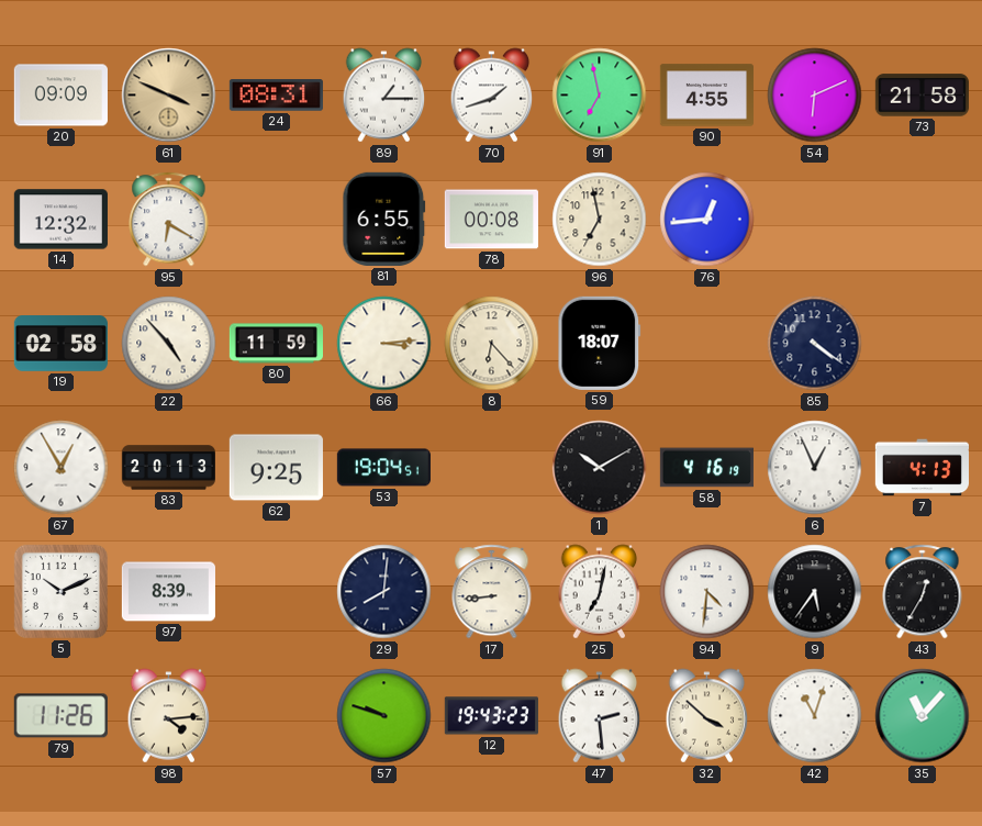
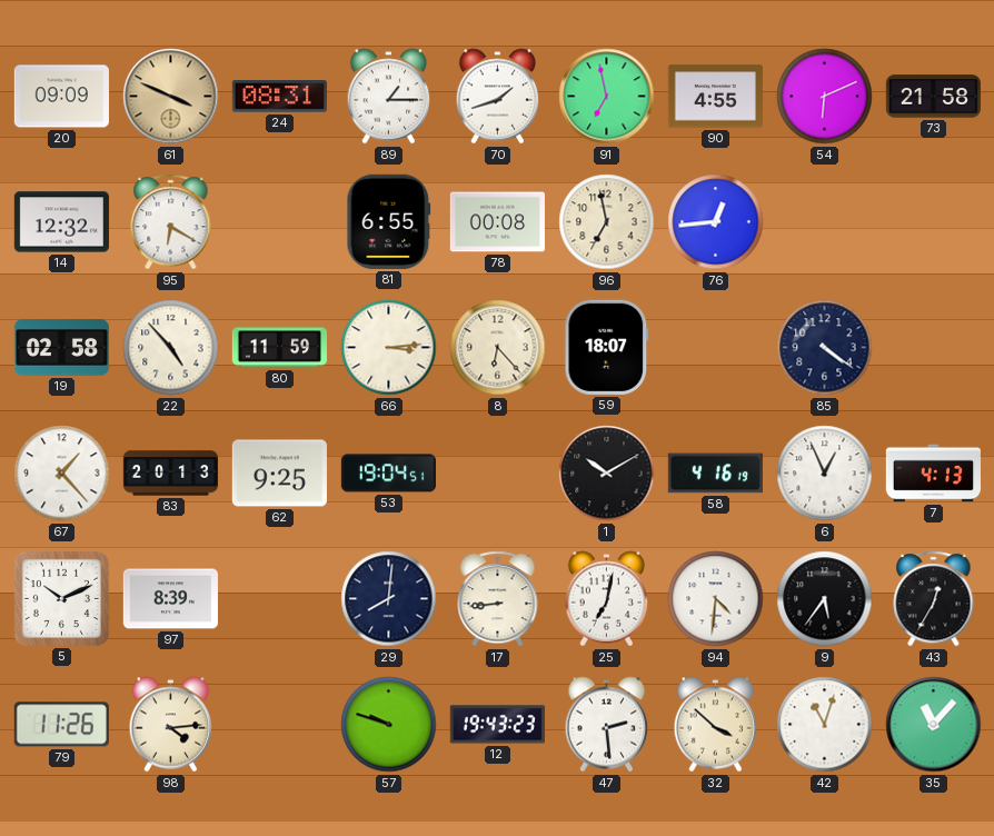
67: 12:55 -> 1:23
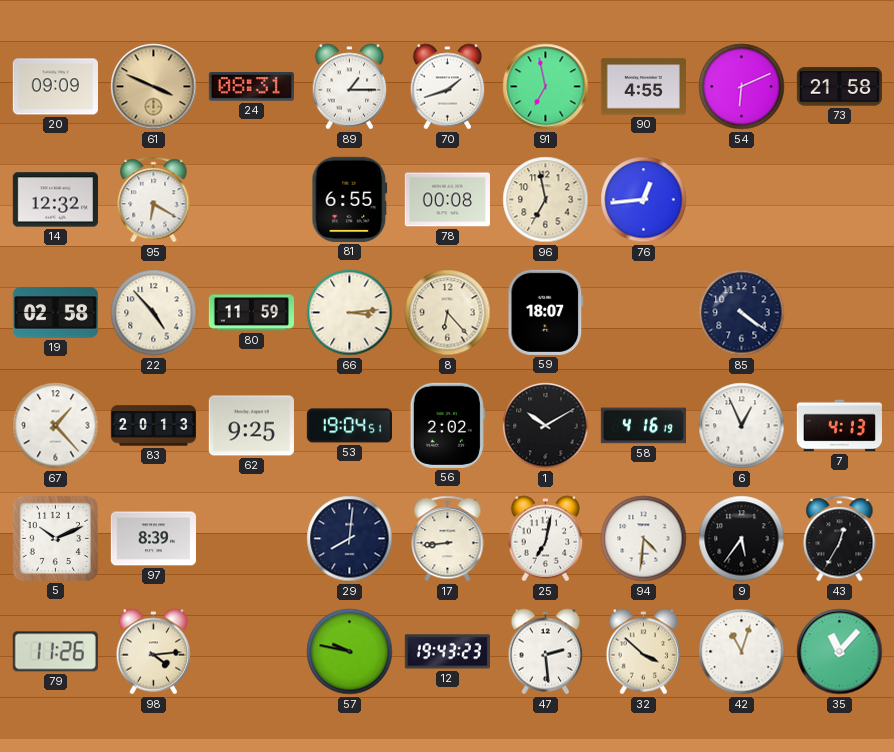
56: none -> 2:02
57: 9:48 -> 9:47
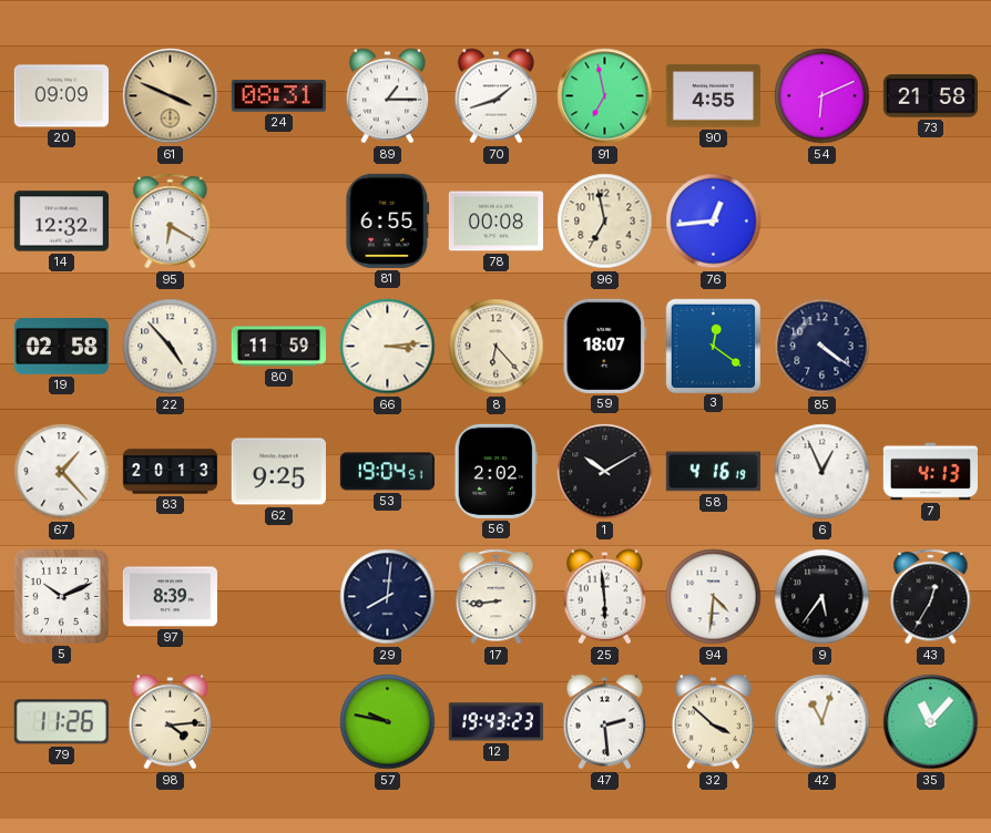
3: none -> 12:21
25: 7:02 -> 5:59
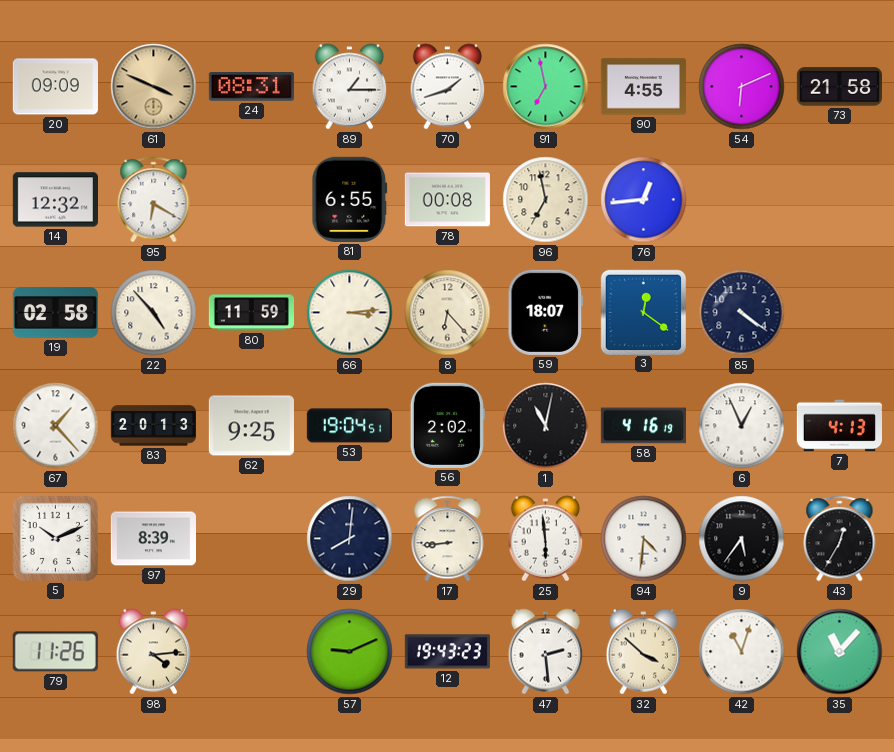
1: 10:10 -> 11:02
57: 9:47 -> 9:11
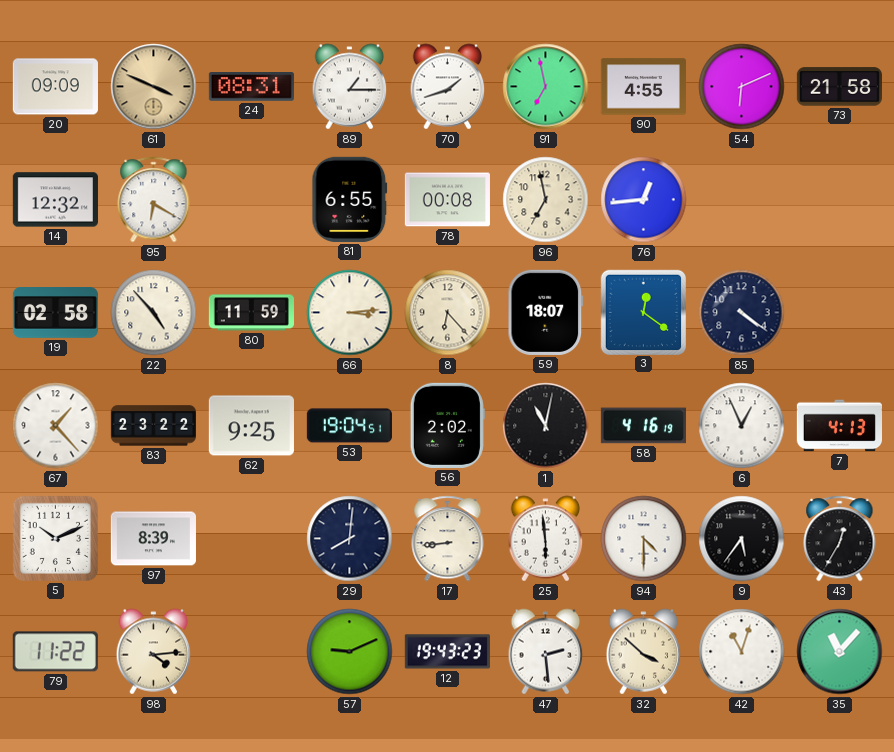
83: 20:13 -> 23:22
94: 4:31 -> 4:30
79: 11:26 -> 11:22
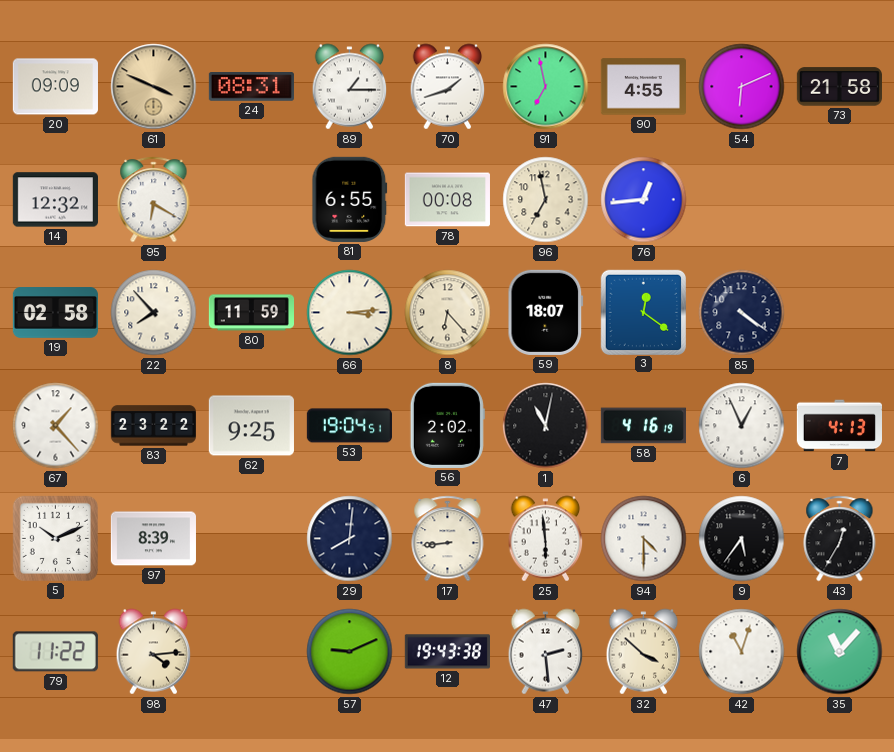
22: 4:53 -> 7:53
12: 19:43:23 -> 19:43:38
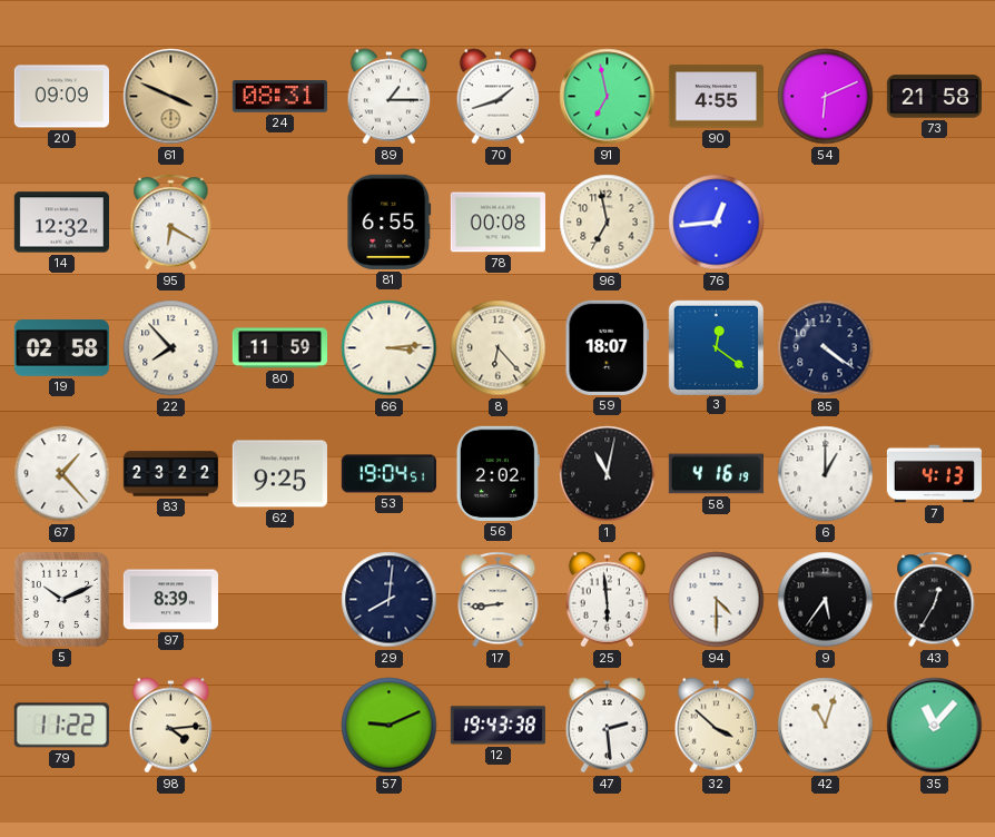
6: 12:56 -> 1:00
